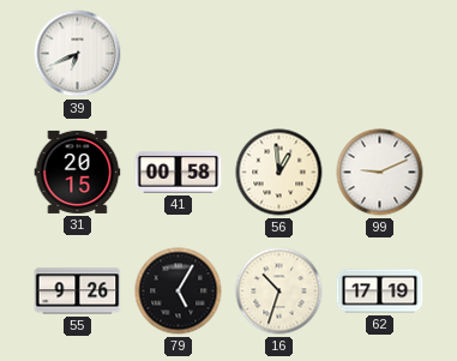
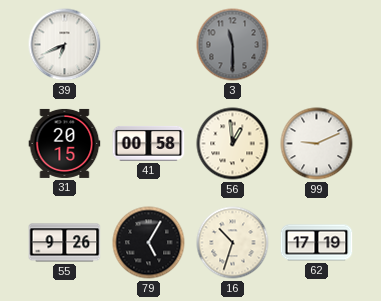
3: none -> 11:30
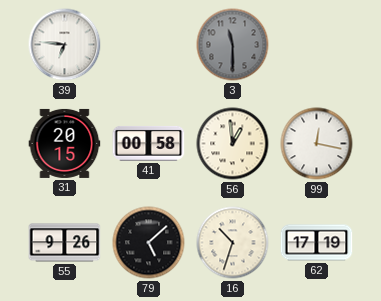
39: 6:41 -> 6:46
99: 9:11 -> 12:17
79: 5:05 -> 5:08
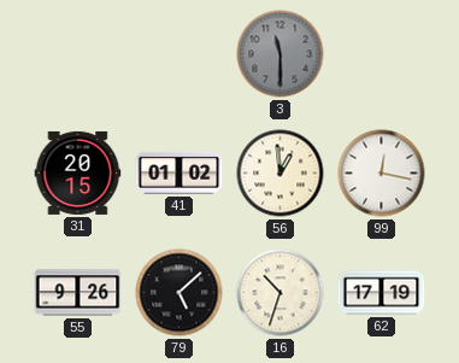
39: 6:46 -> none
41: 00:58 -> 01:02
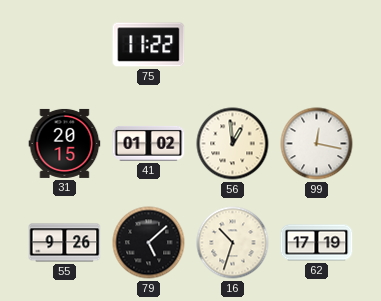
75: none -> 11:22
3: 11:30 -> none
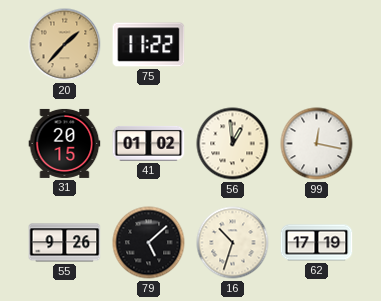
20: none -> 1:37
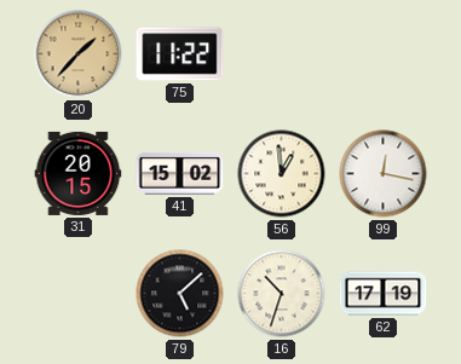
41: 01:02 -> 15:02
55: 9:26 -> none
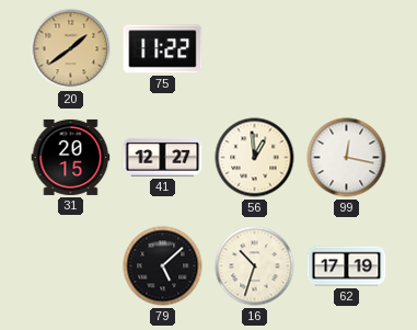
20: 1:37 -> 1:39
41: 15:02 -> 12:27
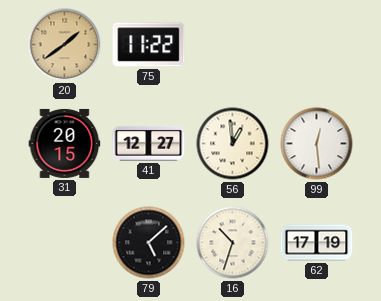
99: 12:17 -> 12:29
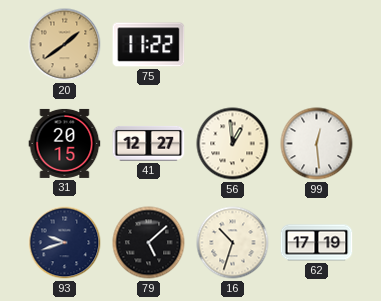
93: none -> 9:42
